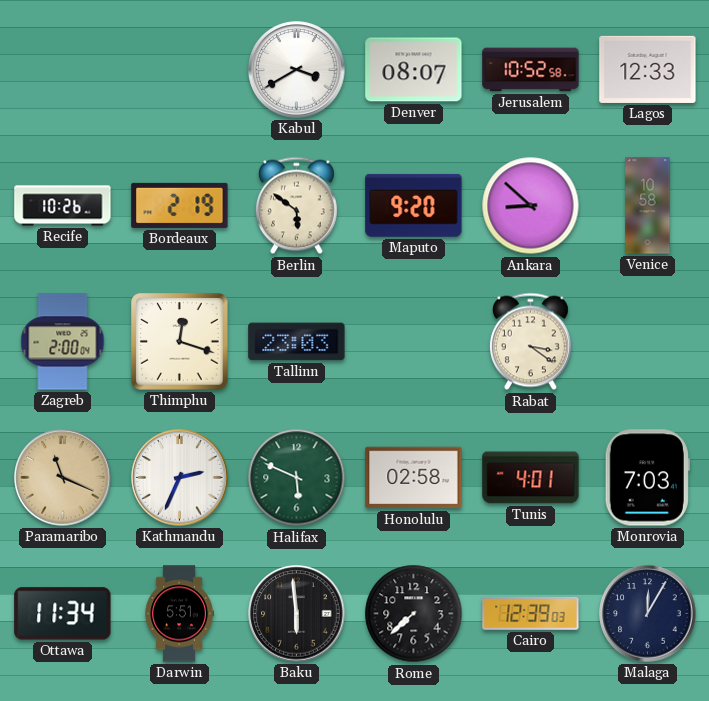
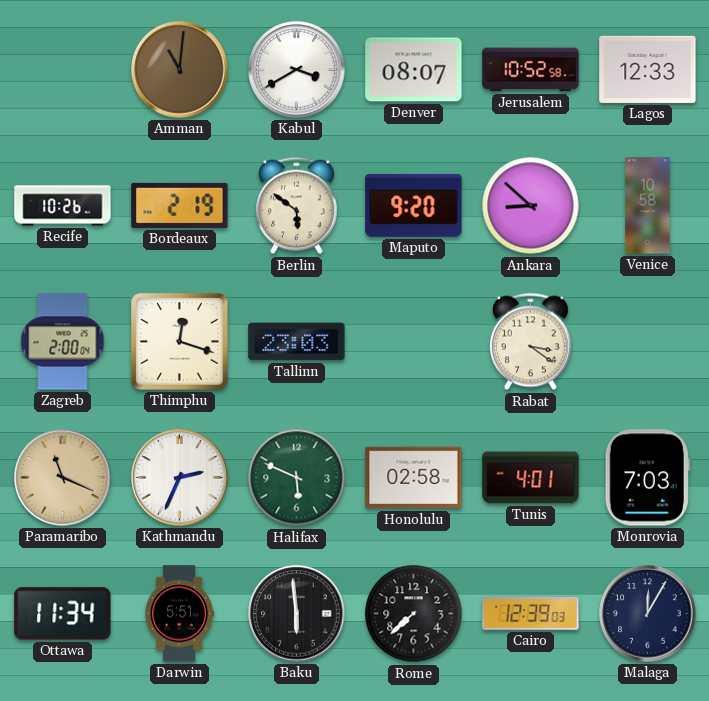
Amman: none -> 11:01
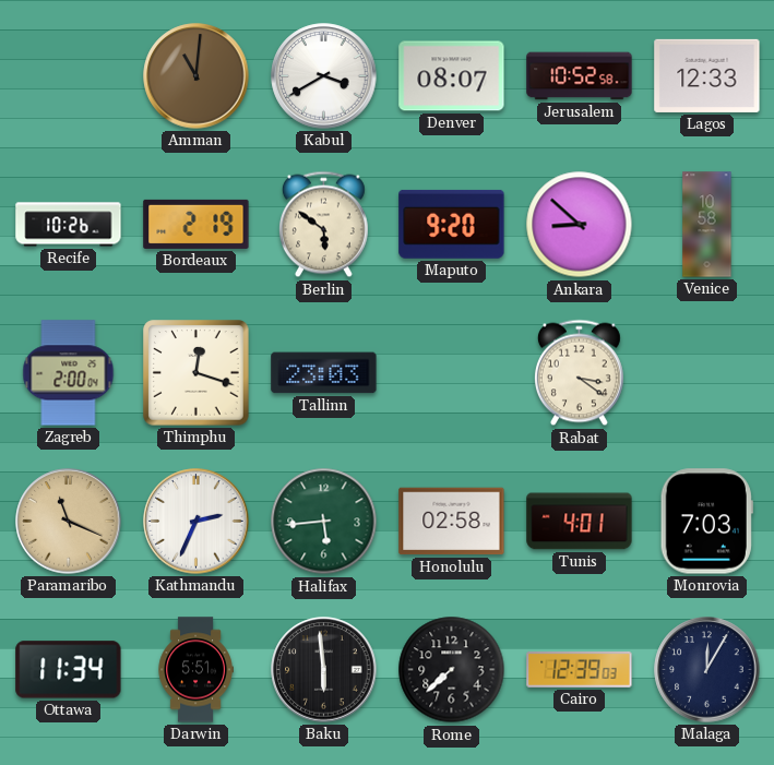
Halifax: 5:49 -> 5:44
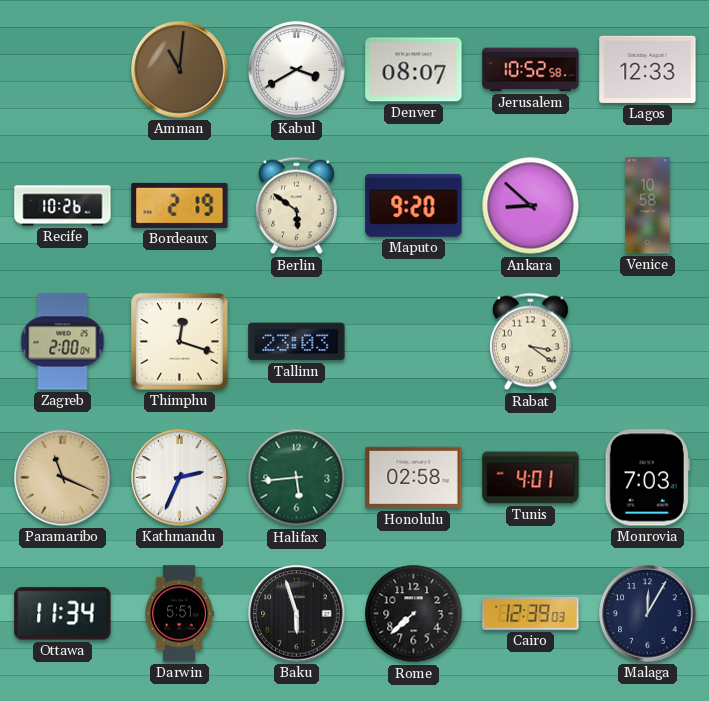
Baku: 5:59 -> 5:57
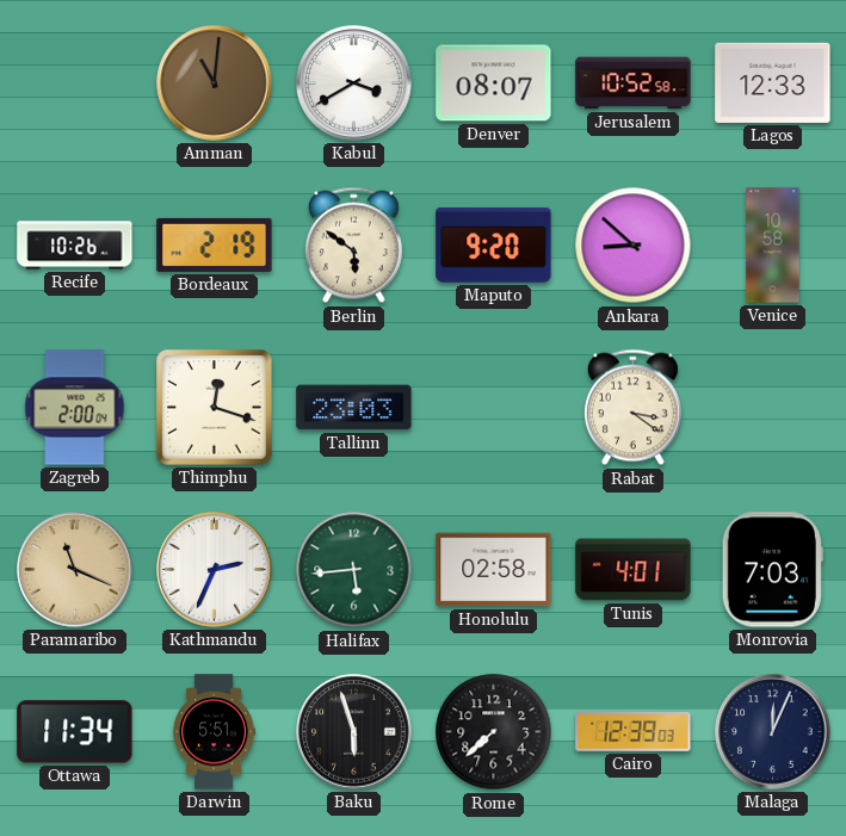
Malaga: 12:05 -> 12:04
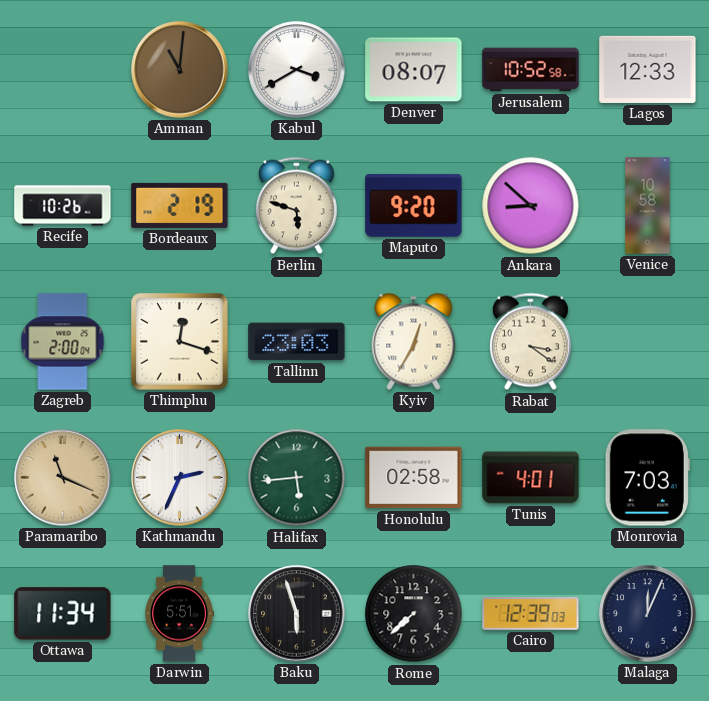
Berlin: 5:51 -> 5:48
Kyiv: none -> 12:35
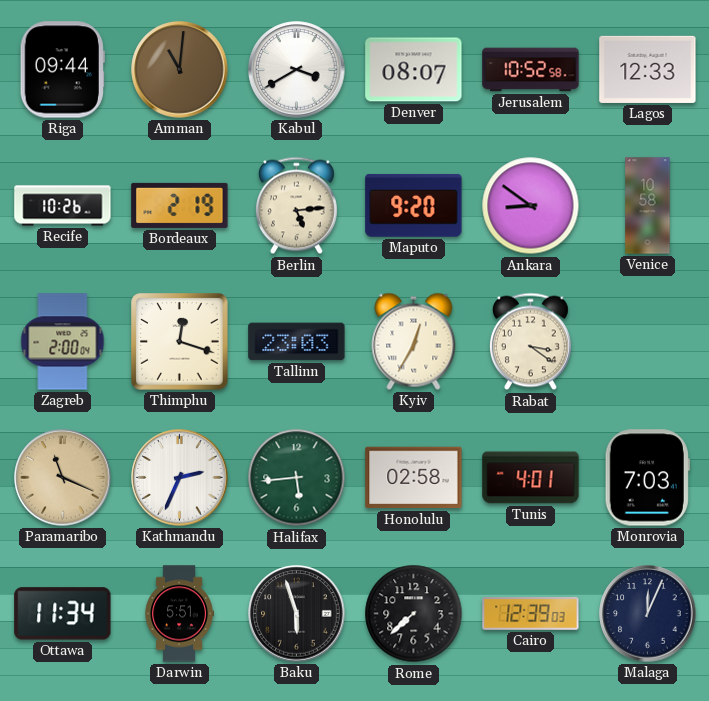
Riga: none -> 09:44
Berlin: 5:48 -> 5:14
Ankara: 8:52 -> 8:51
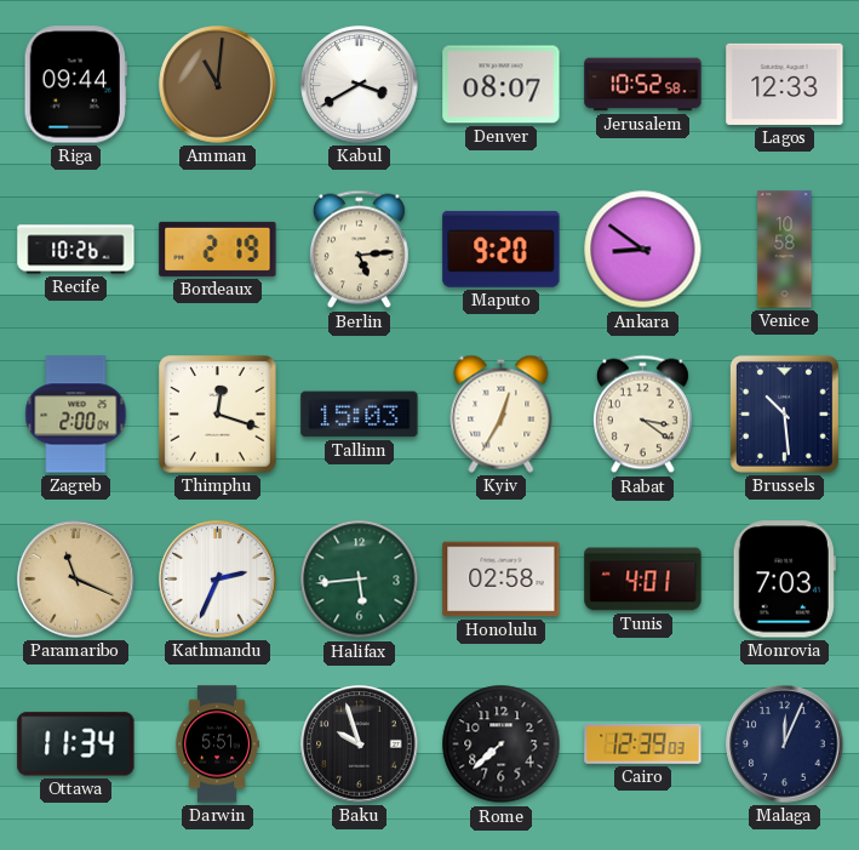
Tallinn: 23:03 -> 15:03
Brussels: none -> 10:29
Baku: 5:57 -> 9:57
